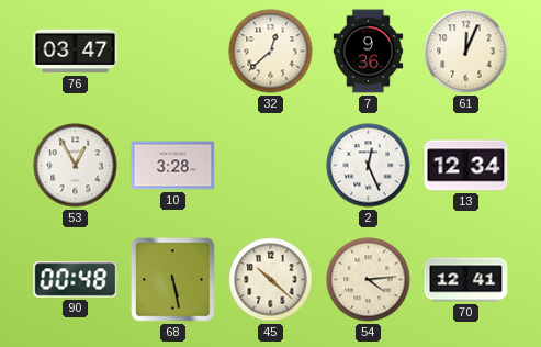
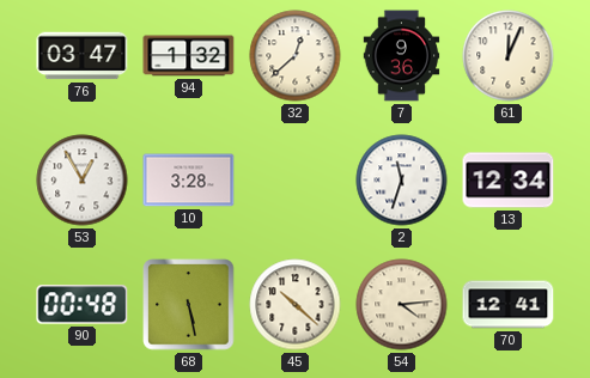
94: none -> 1:32
2: 12:26 -> 11:33
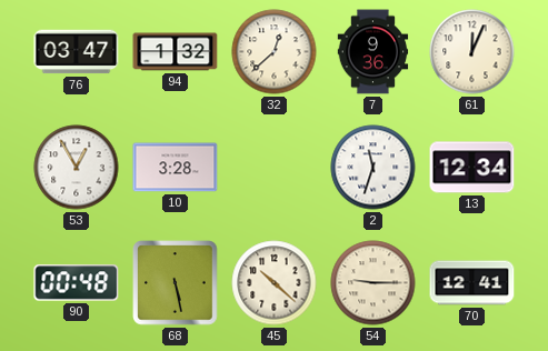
54: 4:14 -> 9:15
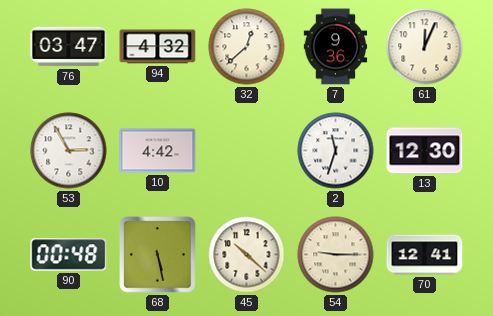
94: 1:32 -> 4:32
53: 12:55 -> 2:55
10: 3:28 -> 4:42
13: 12:34 -> 12:30
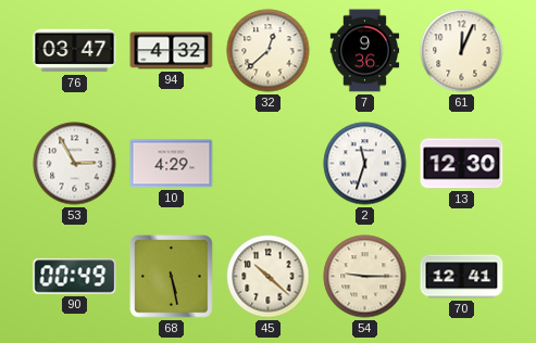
10: 4:42 -> 4:29
90: 00:48 -> 00:49
